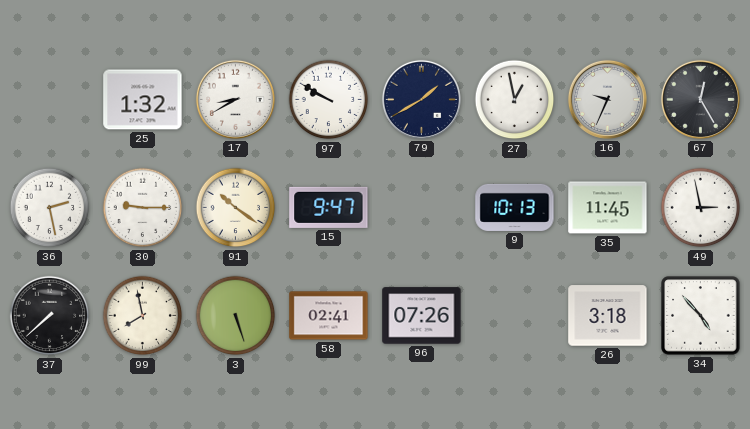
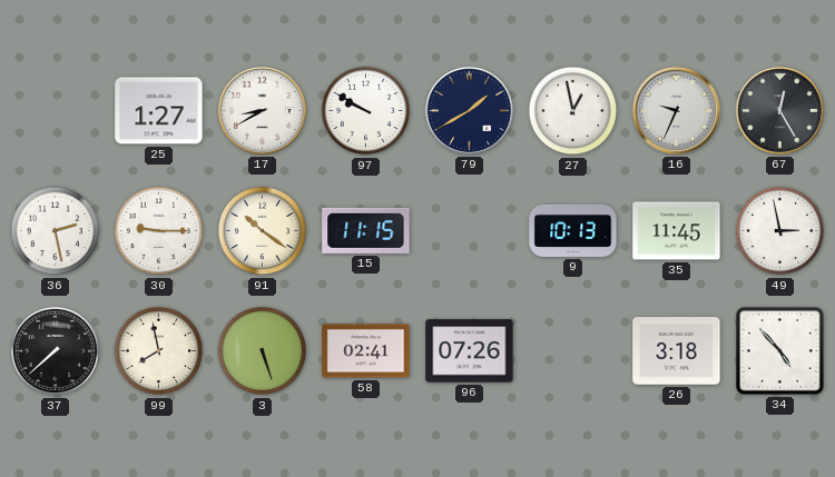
25: 1:32 -> 1:27
15: 9:47 -> 11:15
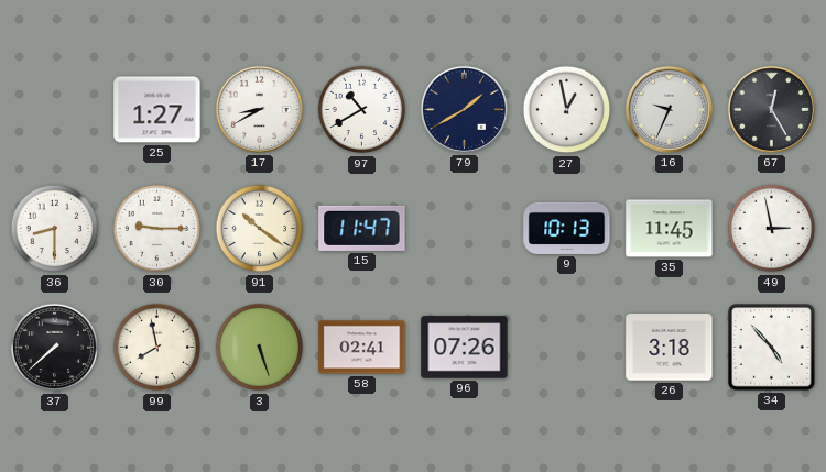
97: 9:50 -> 10:40
36: 2:28 -> 8:30
15: 11:15 -> 11:47
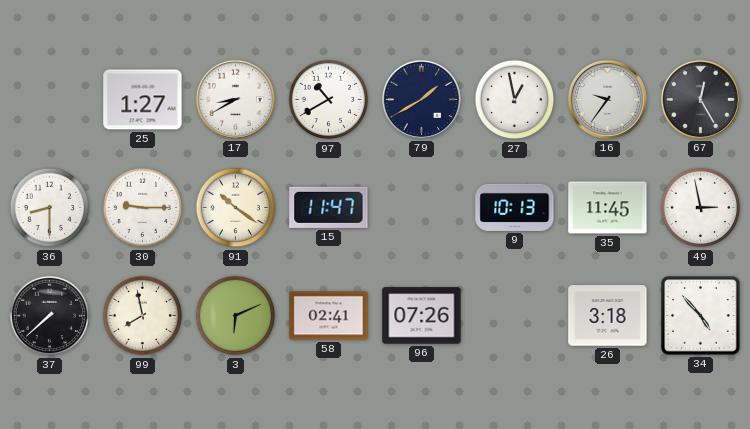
16: 9:34 -> 9:36
3: 5:27 -> 6:11
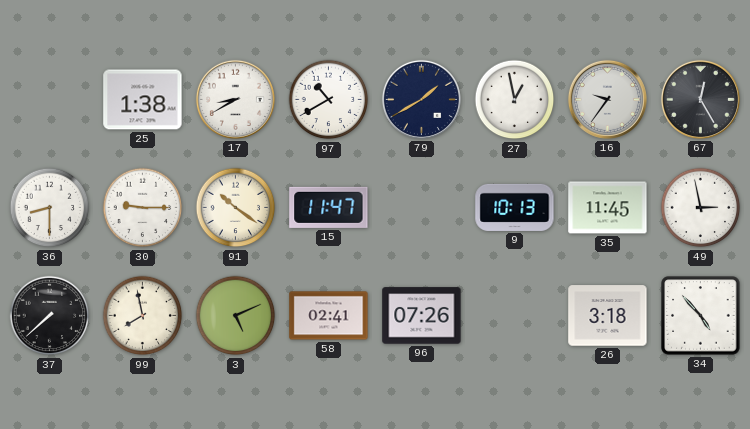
25: 1:27 -> 1:38
3: 6:11 -> 5:11
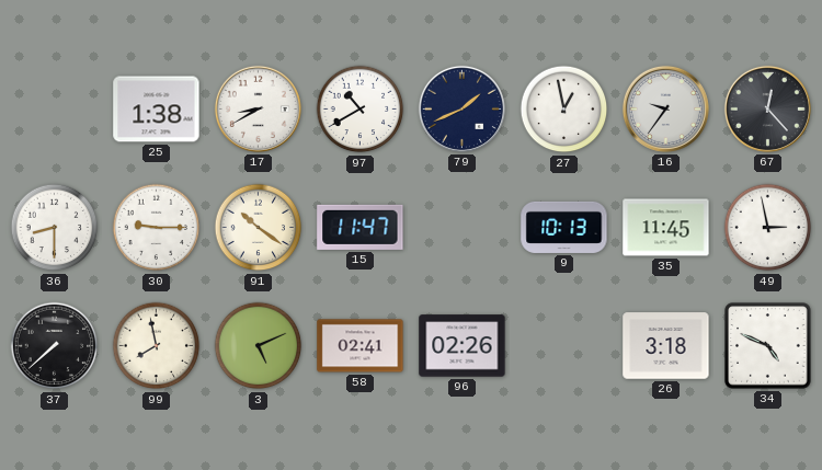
79: 1:40 -> 1:41
67: 12:25 -> 12:23
96: 07:26 -> 02:26
34: 4:53 -> 4:49
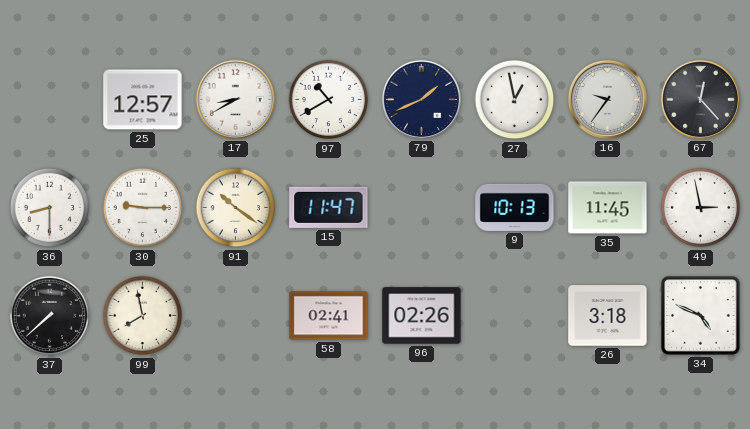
25: 1:38 -> 12:57
3: 5:11 -> none
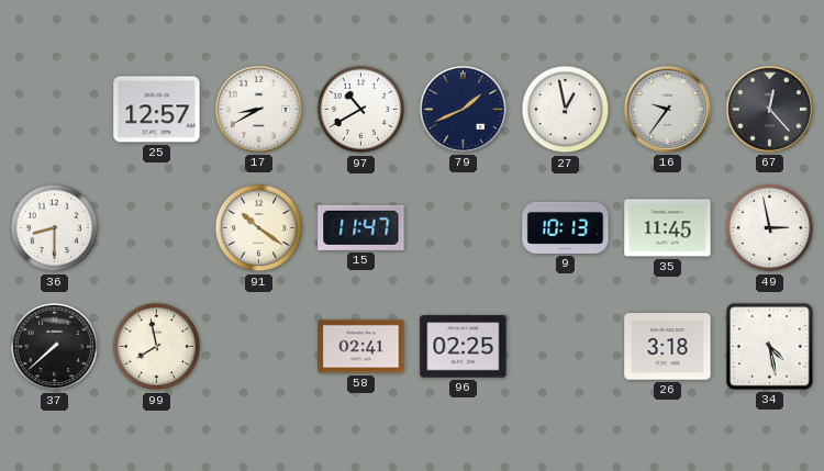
30: 9:15 -> none
96: 02:26 -> 02:25
34: 4:49 -> 4:28
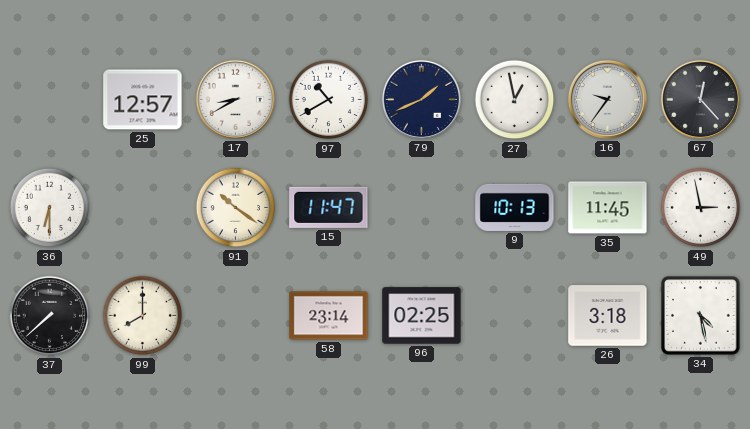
36: 8:30 -> 6:30
99: 7:58 -> 8:00
58: 02:41 -> 23:14
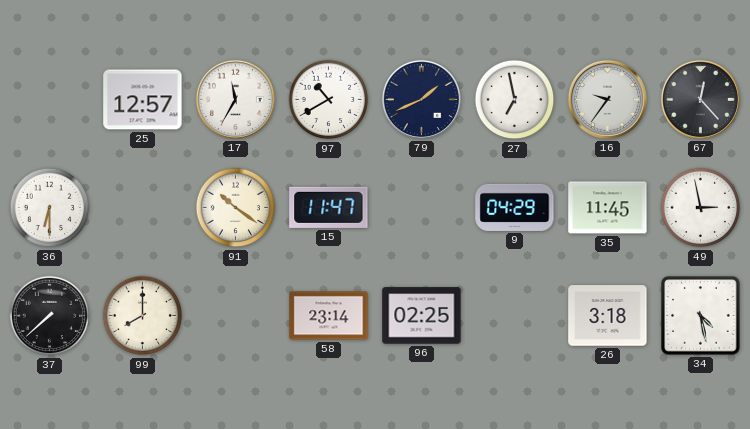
17: 8:40 -> 11:35
27: 12:58 -> 6:58
9: 10:13 -> 04:29
